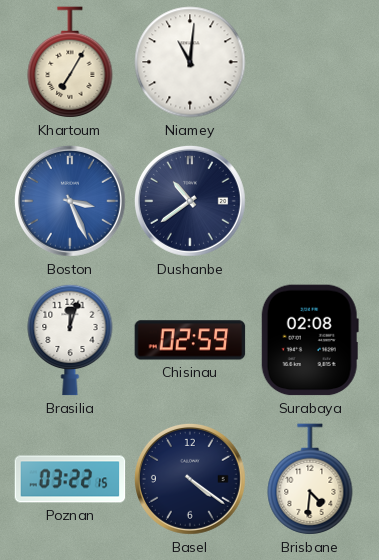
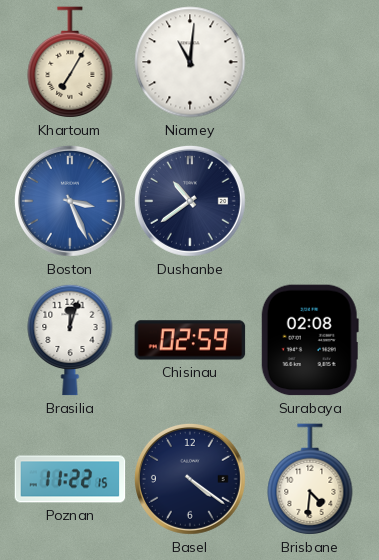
Poznan: 03:22 -> 11:22
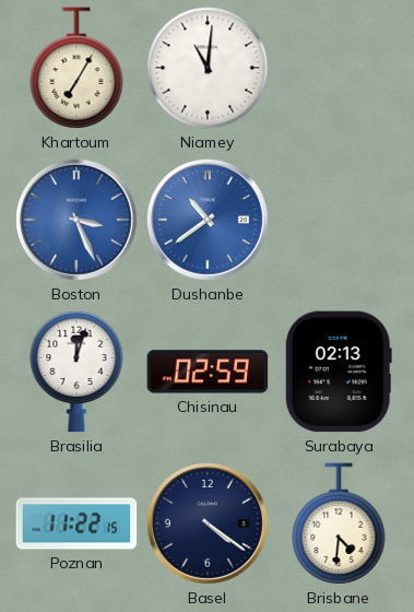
Dushanbe dial: navy -> blue
Surabaya: 02:08 -> 02:13
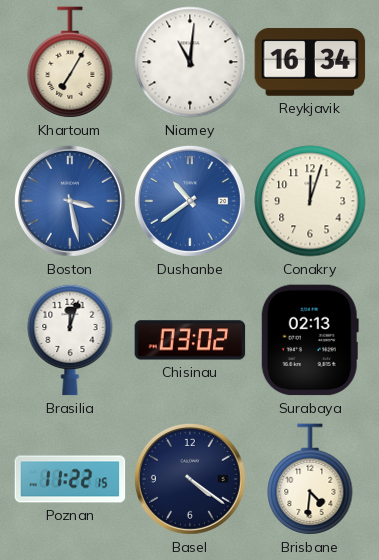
Reykjavik: none -> 16:34
Boston: 3:26 -> 3:28
Conakry: none -> 12:03
Chisinau: 02:59 -> 03:02
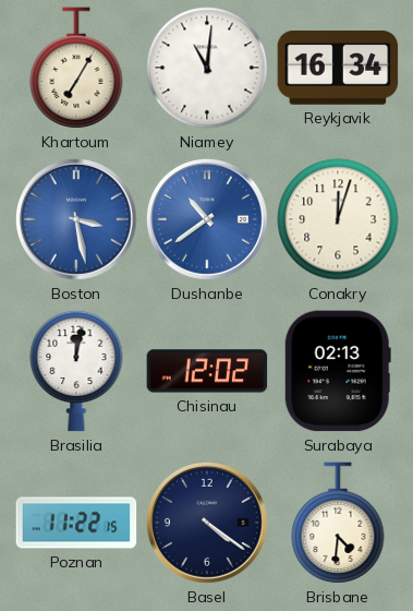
Brasilia: 12:03 -> 12:02
Chisinau: 03:02 -> 12:02
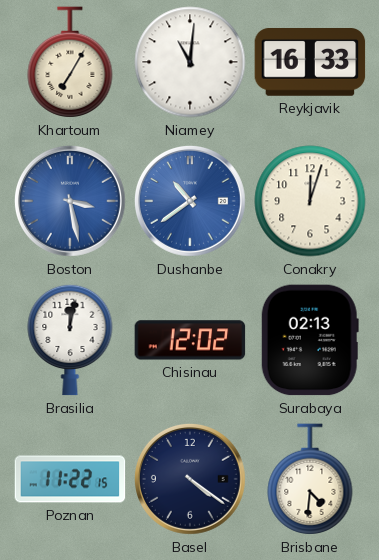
Reykjavik: 16:34 -> 16:33
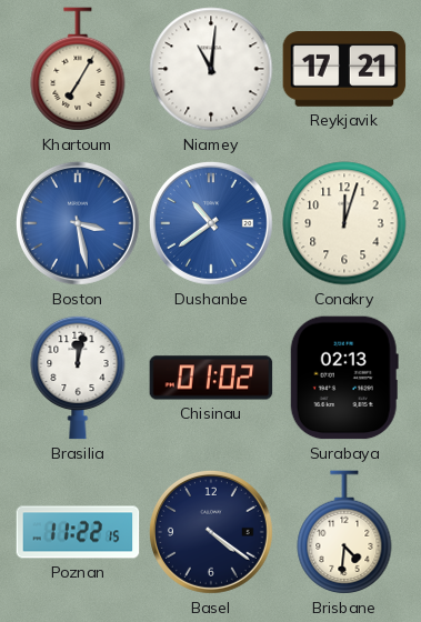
Reykjavik: 16:33 -> 17:21
Chisinau: 12:02 -> 01:02
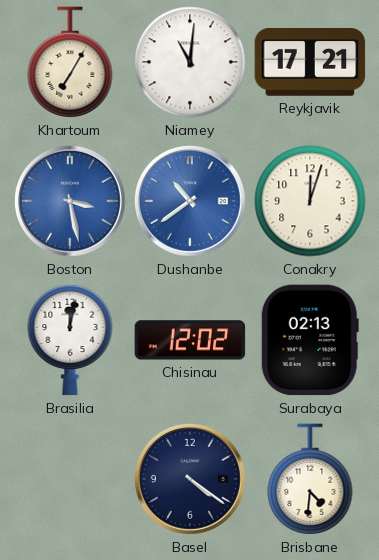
Chisinau: 01:02 -> 12:02
Poznan: 11:22 -> none
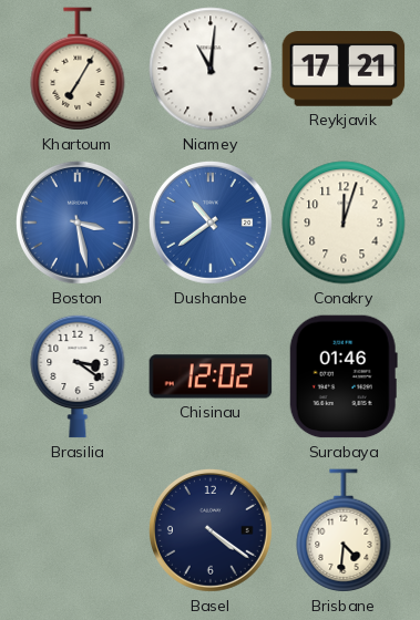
Brasilia: 12:02 -> 3:21
Surabaya: 02:13 -> 01:46
